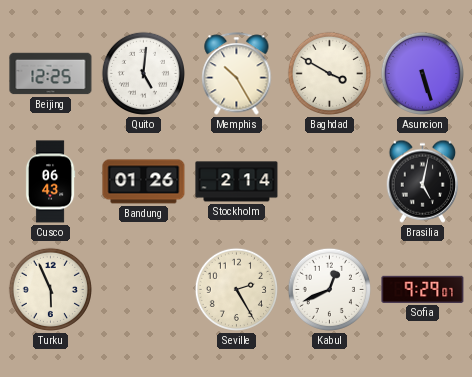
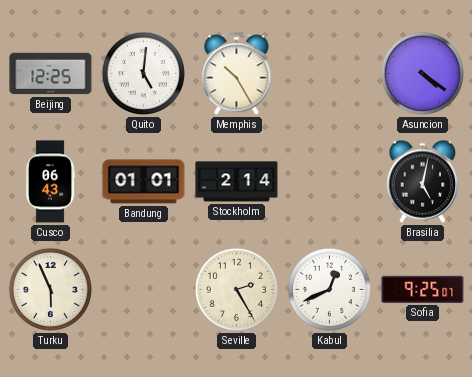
Baghdad: 3:50 -> none
Asuncion: 5:27 -> 4:21
Bandung: 01:26 -> 01:01
Sofia: 9:29 -> 9:25
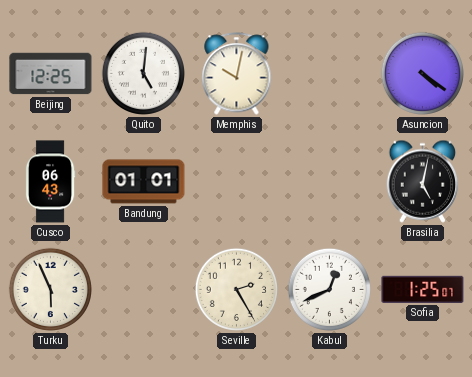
Memphis: 10:25 -> 10:02
Stockholm: 2:14 -> none
Sofia: 9:25 -> 1:25
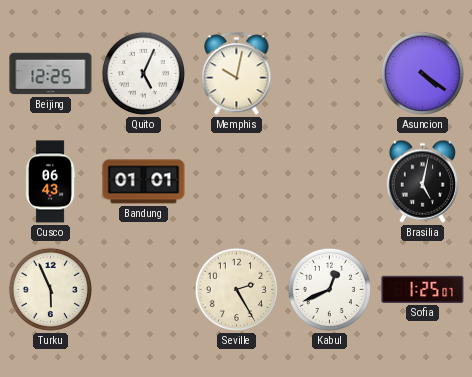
Quito: 5:01 -> 5:04
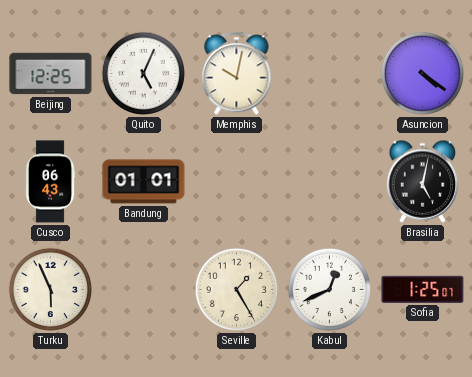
Seville: 2:25 -> 1:25
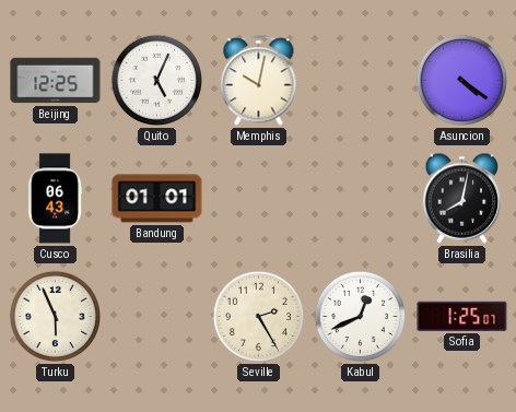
Brasilia: 5:02 -> 8:02
Seville: 1:25 -> 2:25
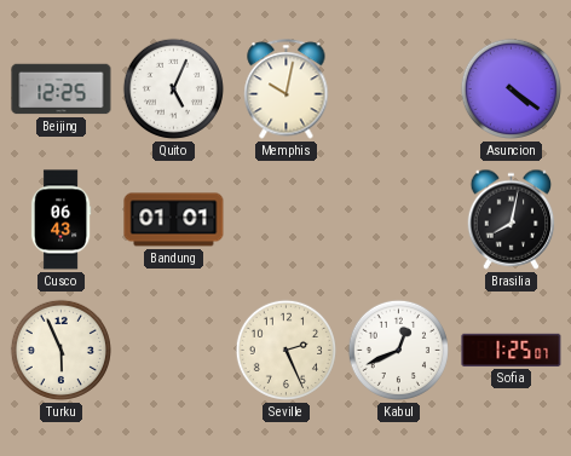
Seville: 2:25 -> 2:26
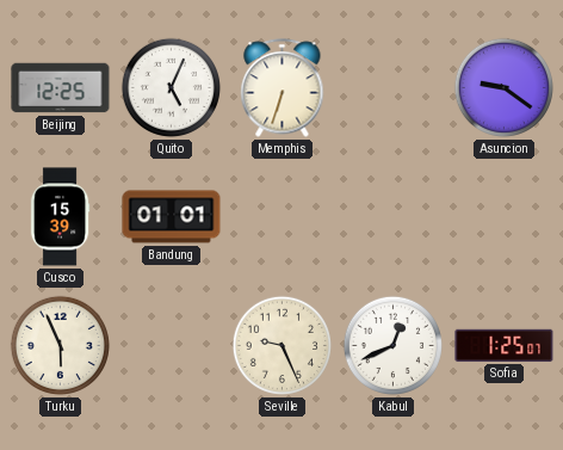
Memphis: 10:02 -> 6:33
Asuncion: 4:21 -> 9:21
Cusco: 06:43 -> 15:39
Brasilia: 8:02 -> none
Seville: 2:26 -> 9:26
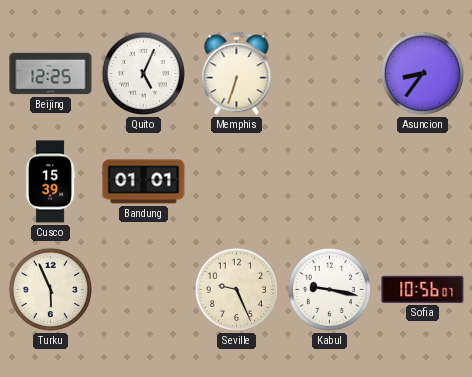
Asuncion: 9:21 -> 8:36
Kabul: 12:41 -> 9:17
Sofia: 1:25 -> 10:56
